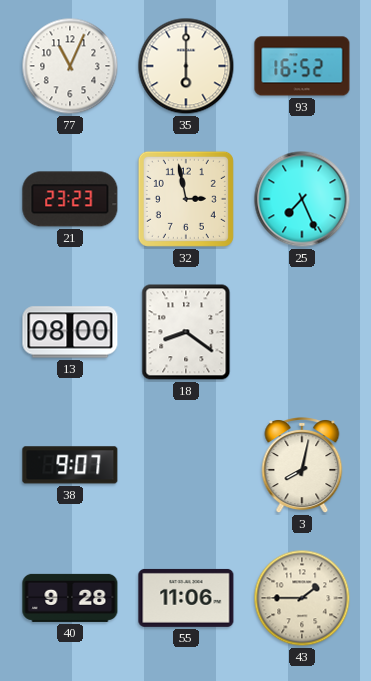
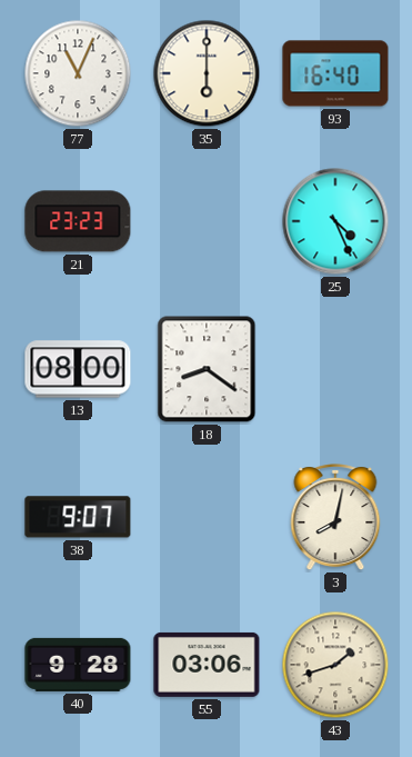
93: 16:52 -> 16:40
32: 2:58 -> none
25: 7:26 -> 4:26
55: 11:06 -> 03:06
43: 1:45 -> 1:42
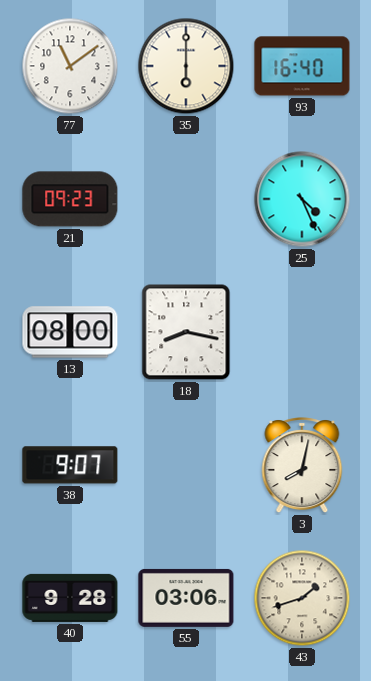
77: 11:04 -> 11:09
21: 23:23 -> 09:23
18: 8:21 -> 8:17
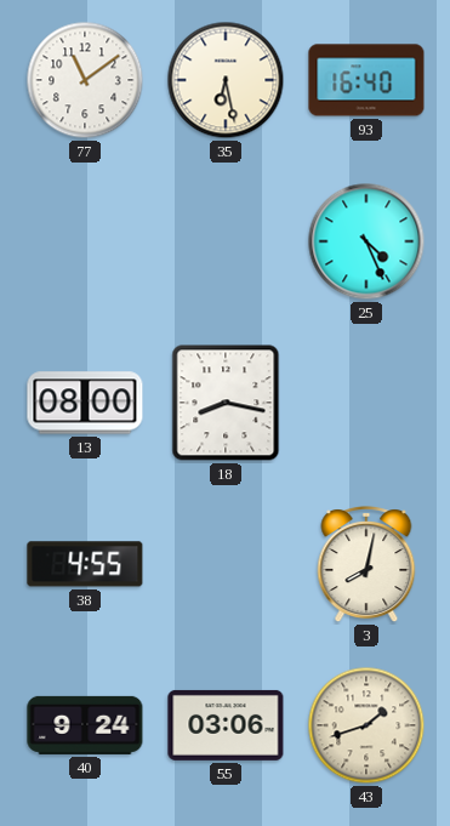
35: 6:00 -> 6:28
21: 09:23 -> none
38: 9:07 -> 4:55
40: 9:28 -> 9:24
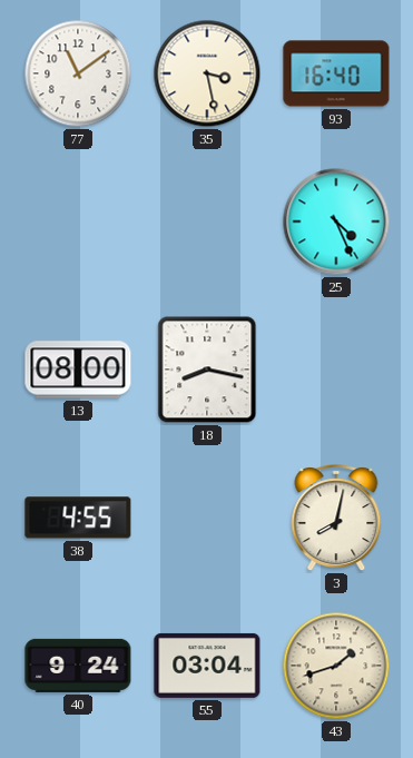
35: 6:28 -> 3:28
55: 03:06 -> 03:04
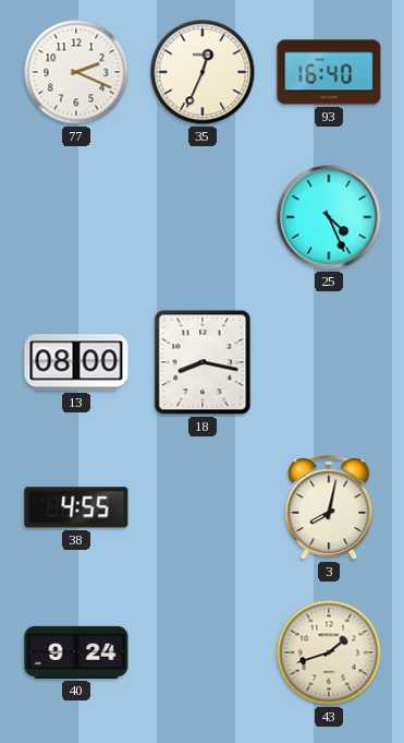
77: 11:09 -> 2:19
35: 3:28 -> 12:34
55: 03:04 -> none
